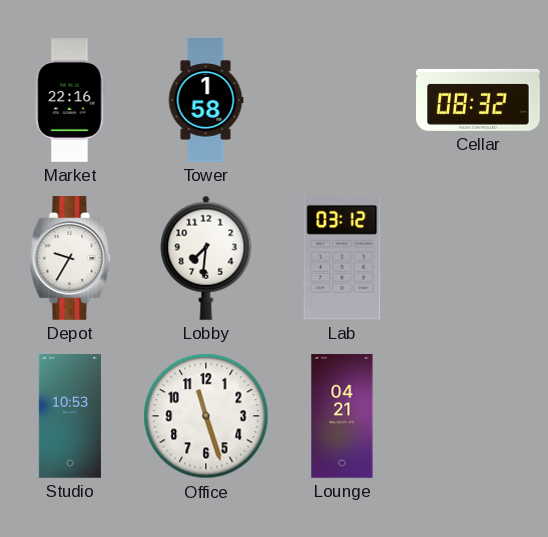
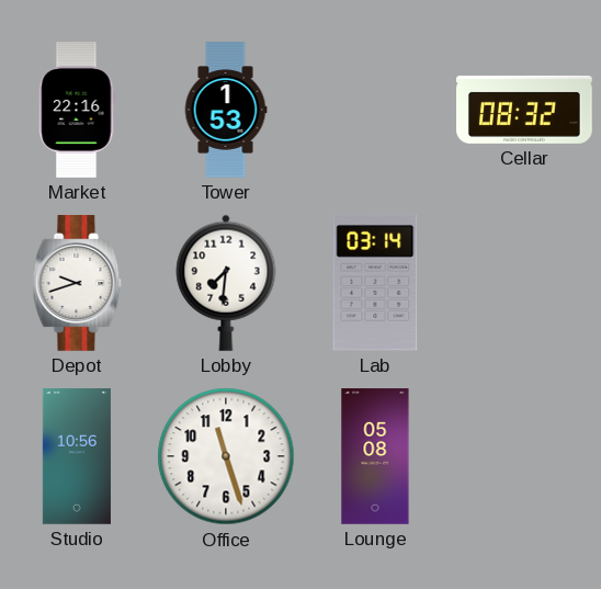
Tower: 1:58 -> 1:53
Depot: 9:35 -> 9:42
Lab: 03:12 -> 03:14
Studio: 10:53 -> 10:56
Lounge: 04:21 -> 05:08
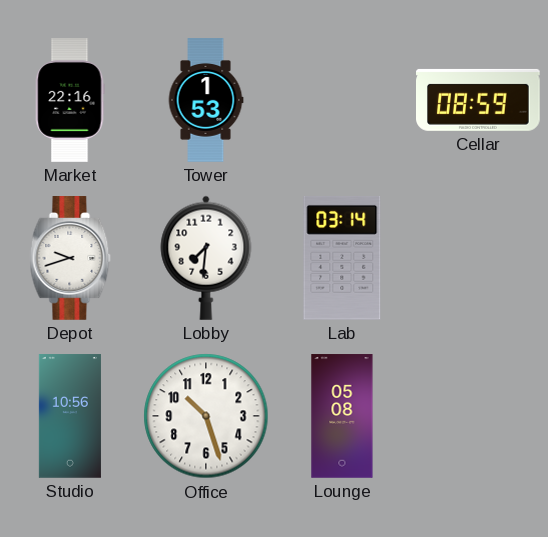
Cellar: 08:32 -> 08:59
Office: 11:27 -> 10:27
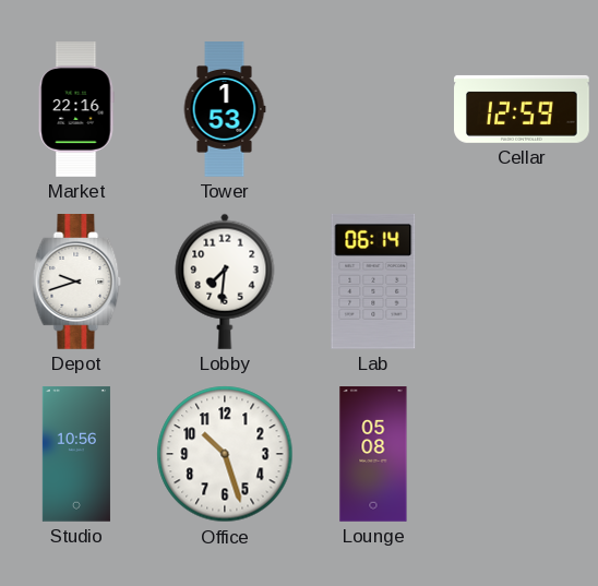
Cellar: 08:59 -> 12:59
Lab: 03:14 -> 06:14
